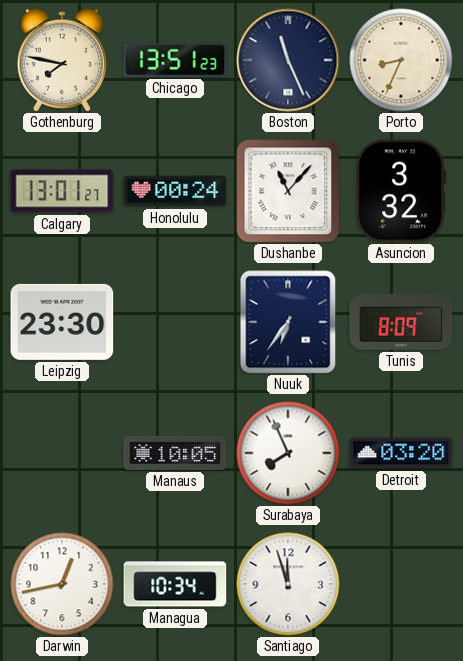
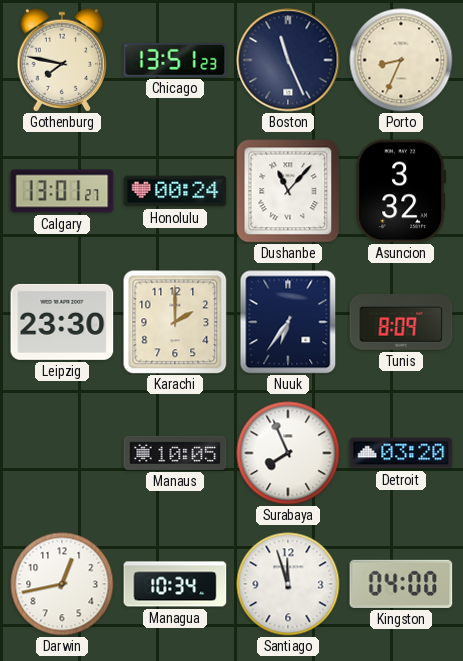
Karachi: none -> 2:00
Kingston: none -> 04:00
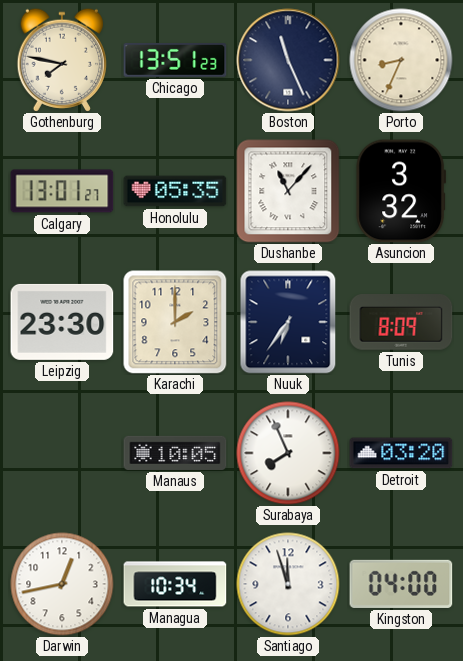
Honolulu: 00:24 -> 05:35
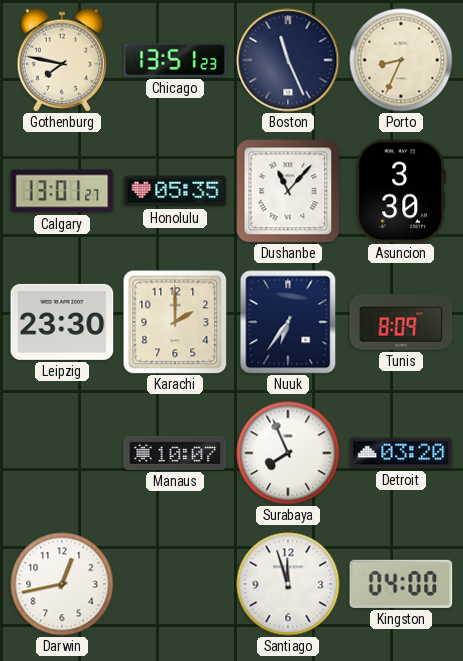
Asuncion: 3:32 -> 3:30
Manaus: 10:05 -> 10:07
Managua: 10:34 -> none
